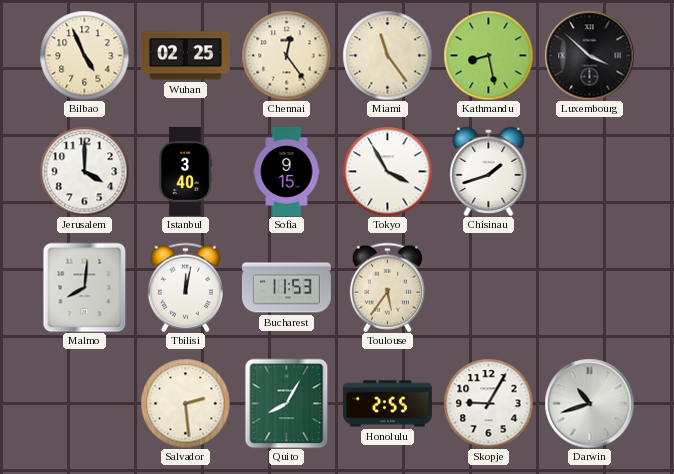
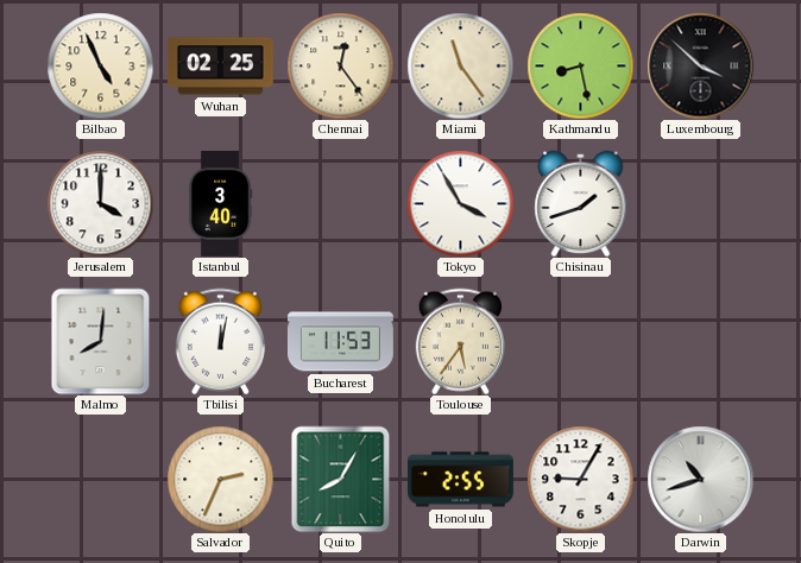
Sofia: 9:15 -> none
Salvador: 2:29 -> 2:34
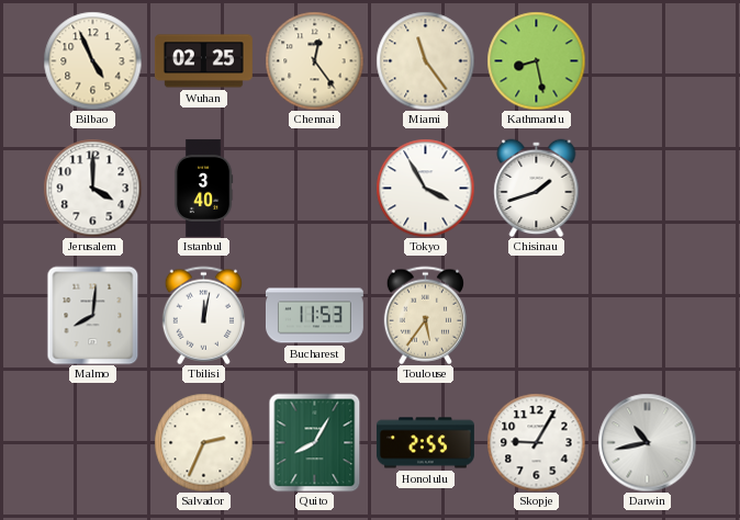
Luxembourg: 3:52 -> none
Darwin: 10:42 -> 10:43
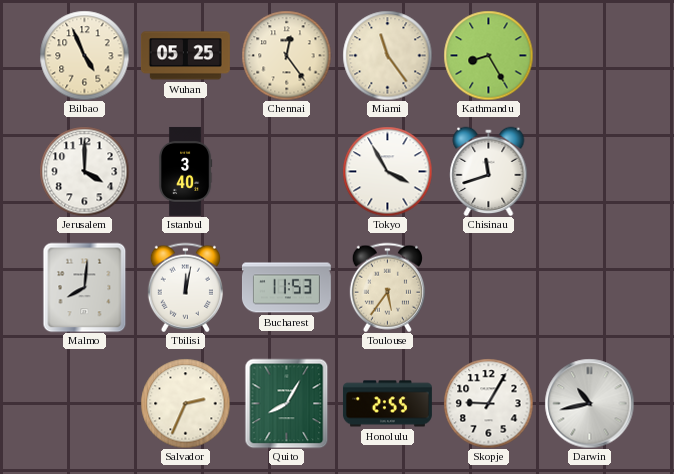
Wuhan: 02:25 -> 05:25
Kathmandu: 8:28 -> 8:25
Chisinau: 1:42 -> 11:42
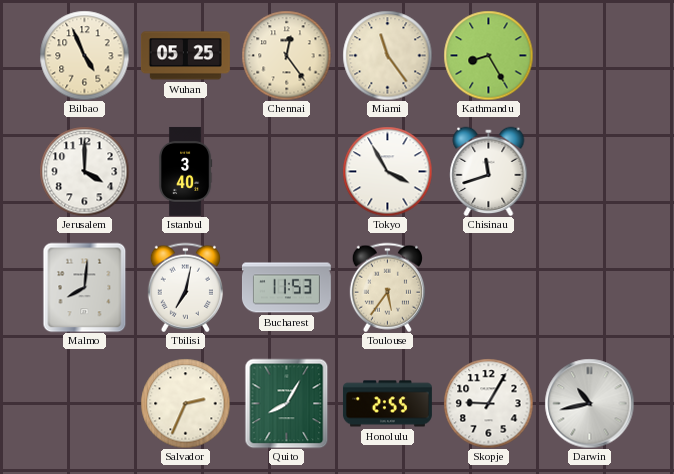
Tbilisi: 12:02 -> 7:02
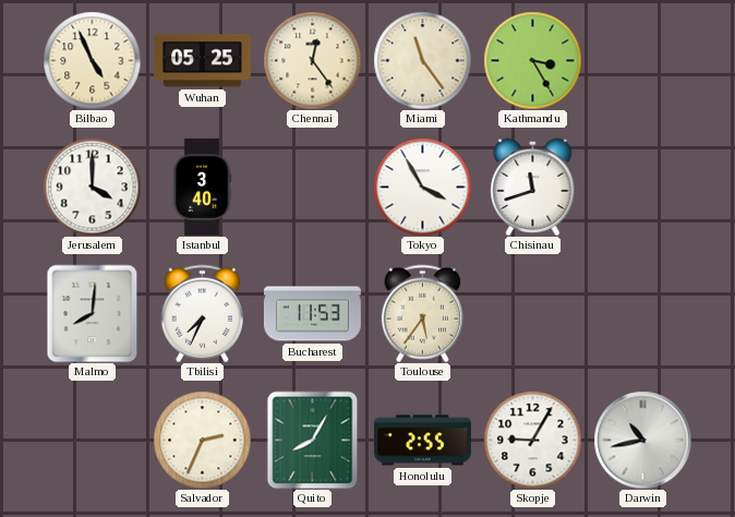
Kathmandu: 8:25 -> 3:25
Tbilisi: 7:02 -> 7:34
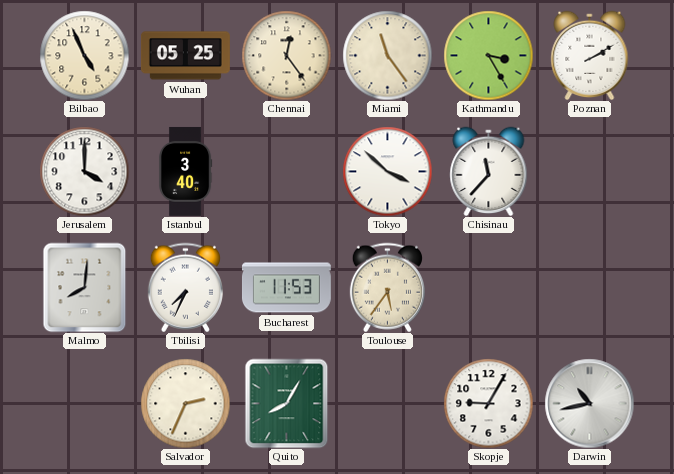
Poznan: none -> 2:10
Tokyo: 3:55 -> 3:52
Chisinau: 11:42 -> 11:37
Honolulu: 2:55 -> none
